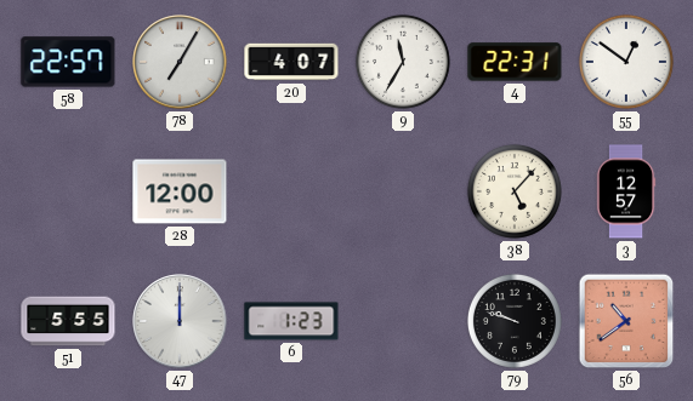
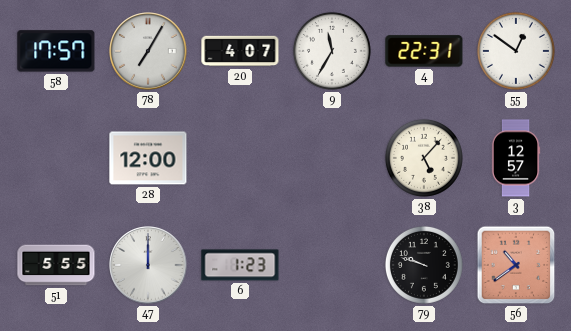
58: 22:57 -> 17:57
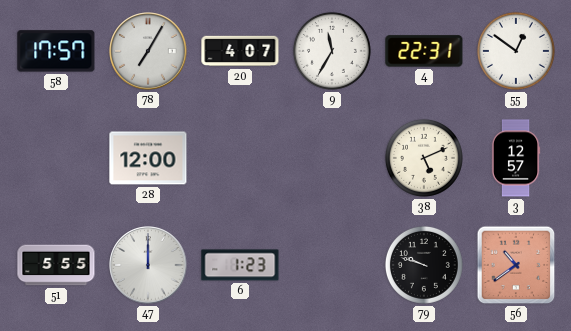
38: 5:07 -> 5:11
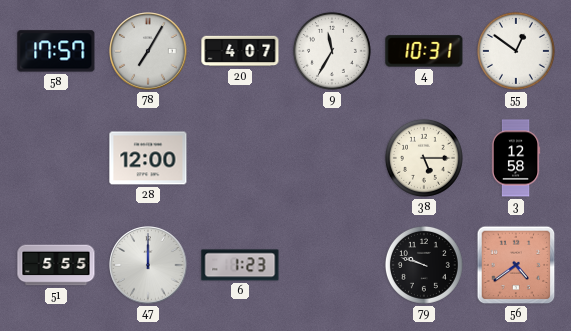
4: 22:31 -> 10:31
38: 5:11 -> 5:15
3: 12:57 -> 12:58
56: 10:39 -> 4:39
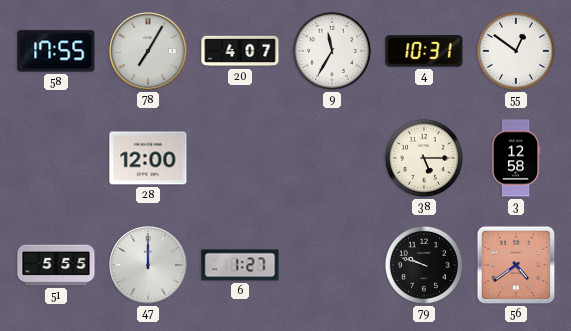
58: 17:57 -> 17:55
6: 1:23 -> 1:27
